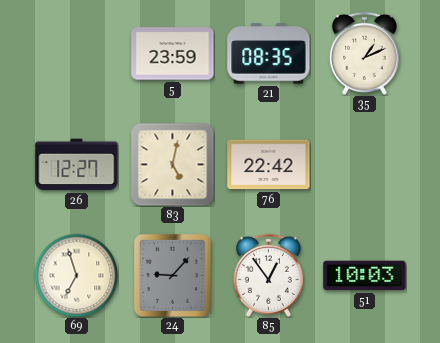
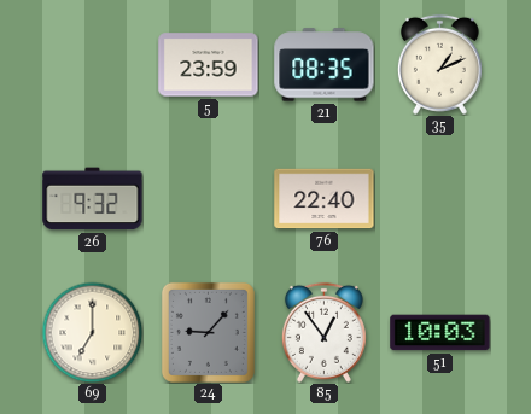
26: 12:27 -> 9:32
83: 5:02 -> none
76: 22:42 -> 22:40
69: 6:57 -> 7:00
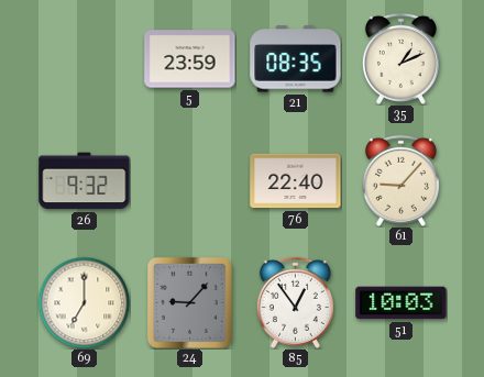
61: none -> 9:07
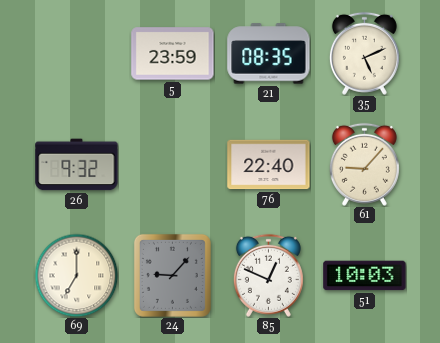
35: 1:11 -> 5:11
85: 12:54 -> 12:49
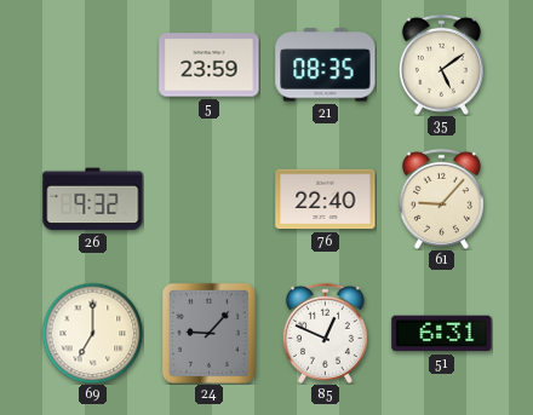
35: 5:11 -> 5:09
51: 10:03 -> 6:31
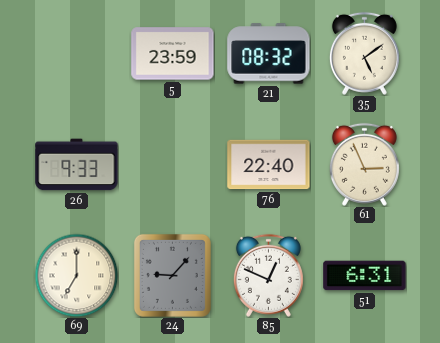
21: 08:35 -> 08:32
26: 9:32 -> 9:33
61: 9:07 -> 2:56
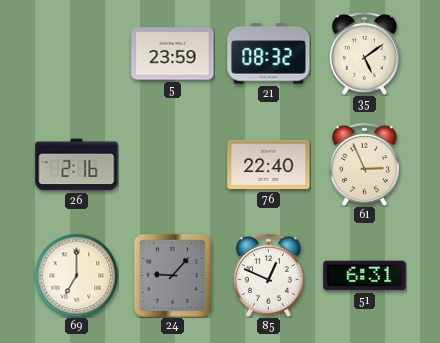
26: 9:33 -> 2:16
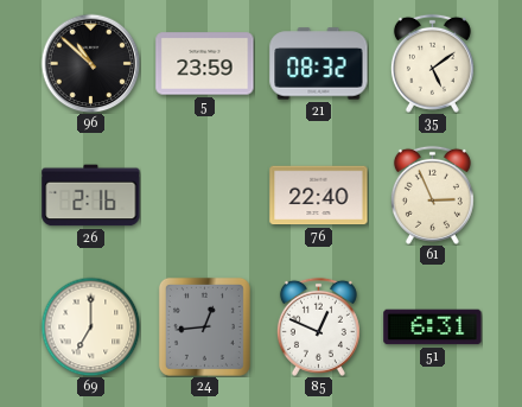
96: none -> 10:52
24: 9:07 -> 12:44
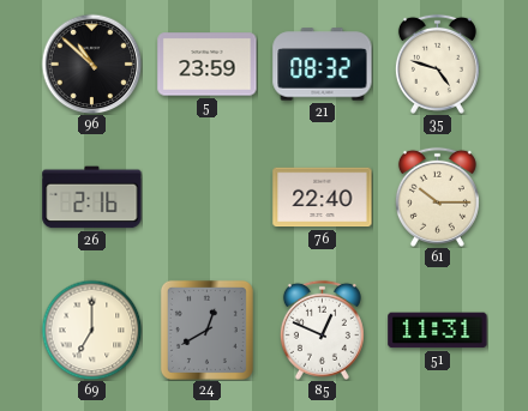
35: 5:09 -> 4:48
61: 2:56 -> 10:15
24: 12:44 -> 12:40
51: 6:31 -> 11:31
